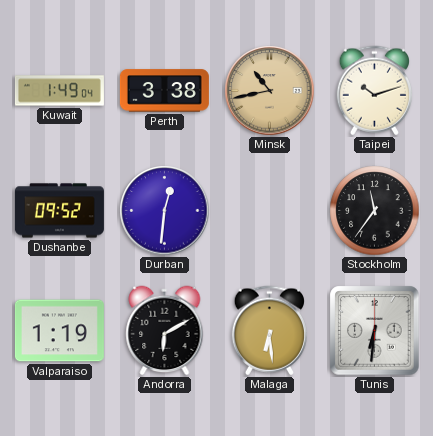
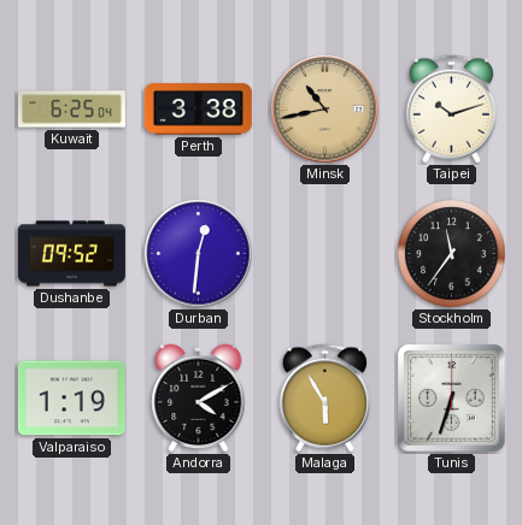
Kuwait: 1:49 -> 6:25
Andorra: 6:10 -> 4:10
Malaga: 6:29 -> 5:55
Tunis: 6:31 -> 6:33
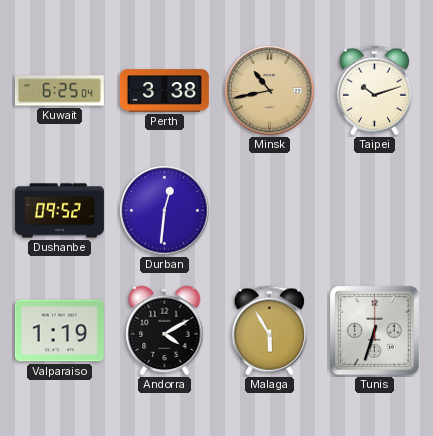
Stockholm: 11:36 -> none
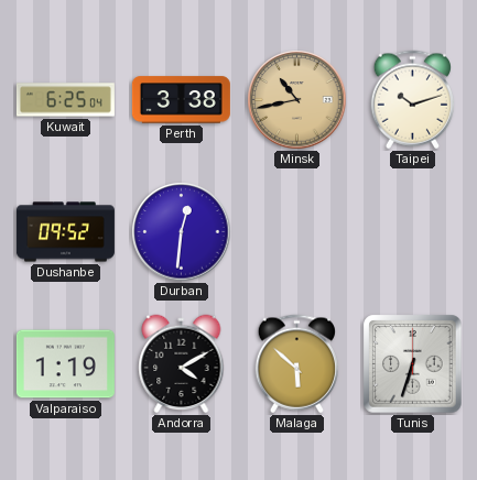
Malaga: 5:55 -> 5:52
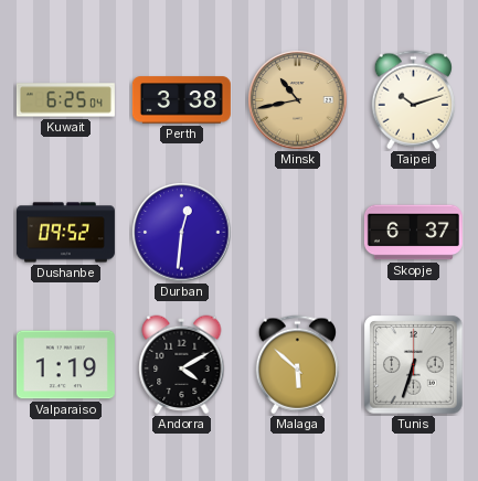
Skopje: none -> 6:37
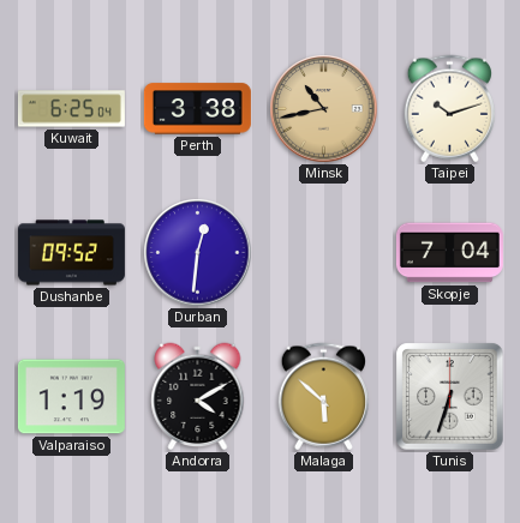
Skopje: 6:37 -> 7:04
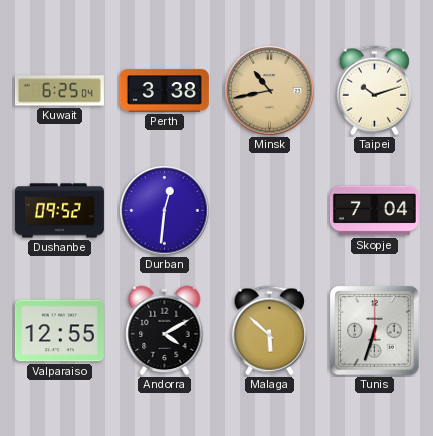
Valparaiso: 1:19 -> 12:55
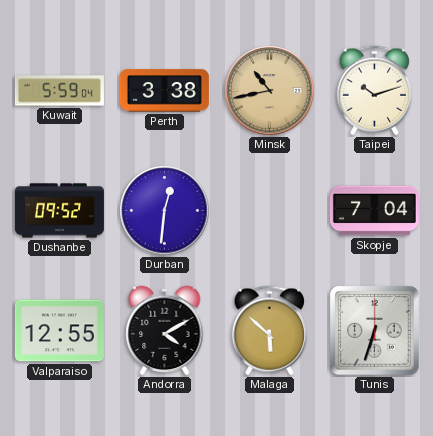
Kuwait: 6:25 -> 5:59
